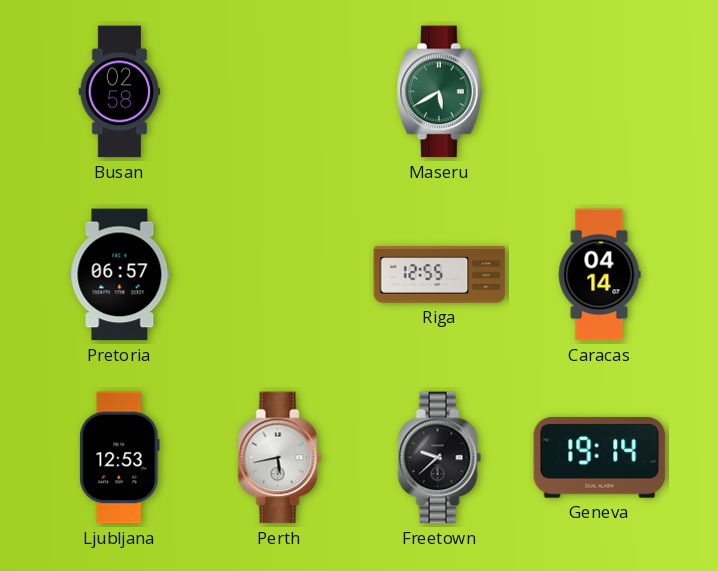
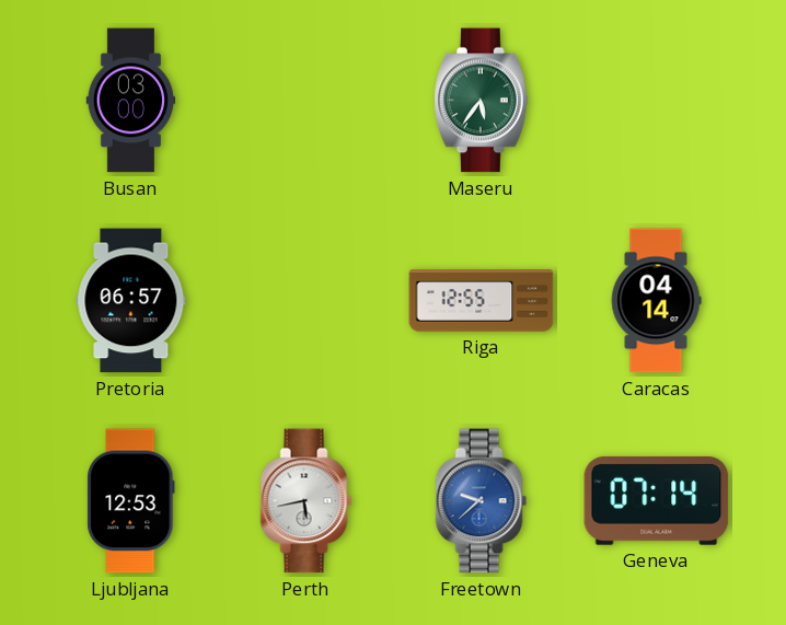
Busan: 02:58 -> 03:00
Maseru: 5:40 -> 5:36
Freetown dial: black -> blue
Geneva: 19:14 -> 07:14
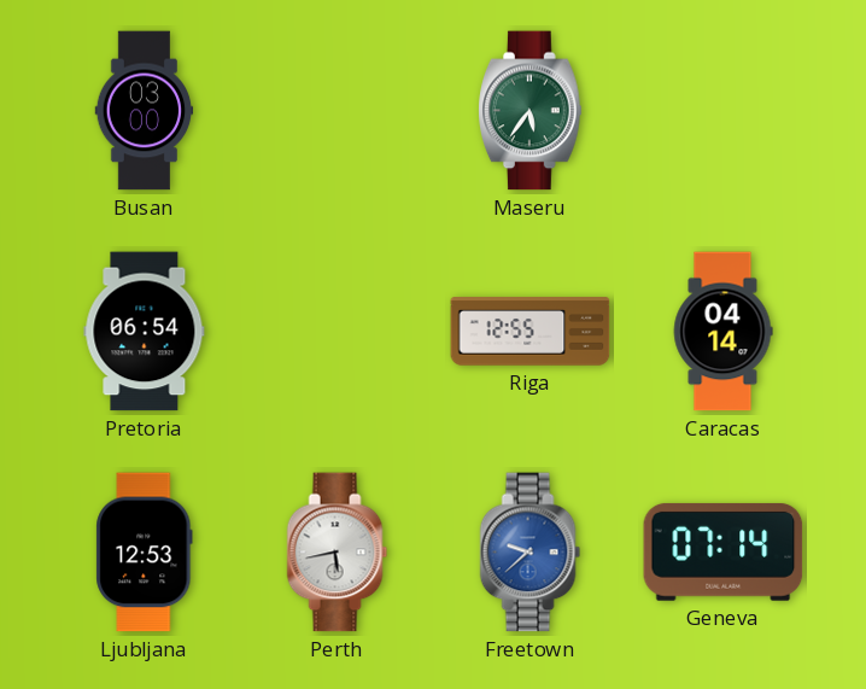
Pretoria: 06:57 -> 06:54
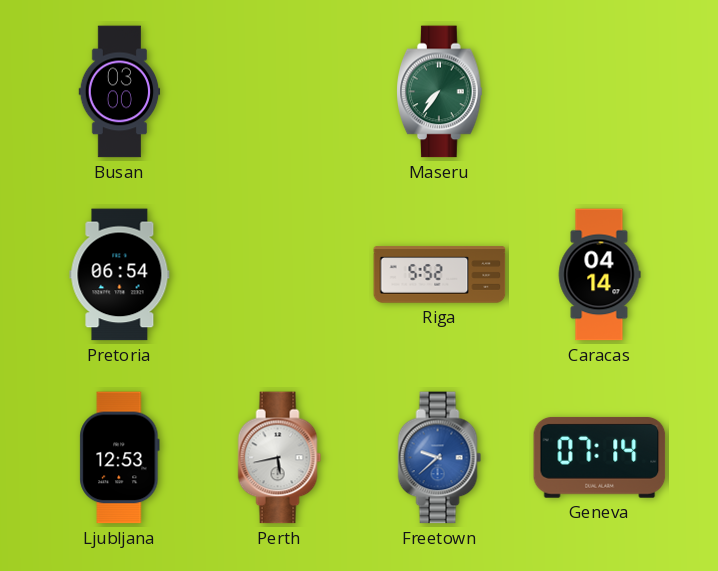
Maseru: 5:36 -> 7:36
Riga: 12:55 -> 5:52
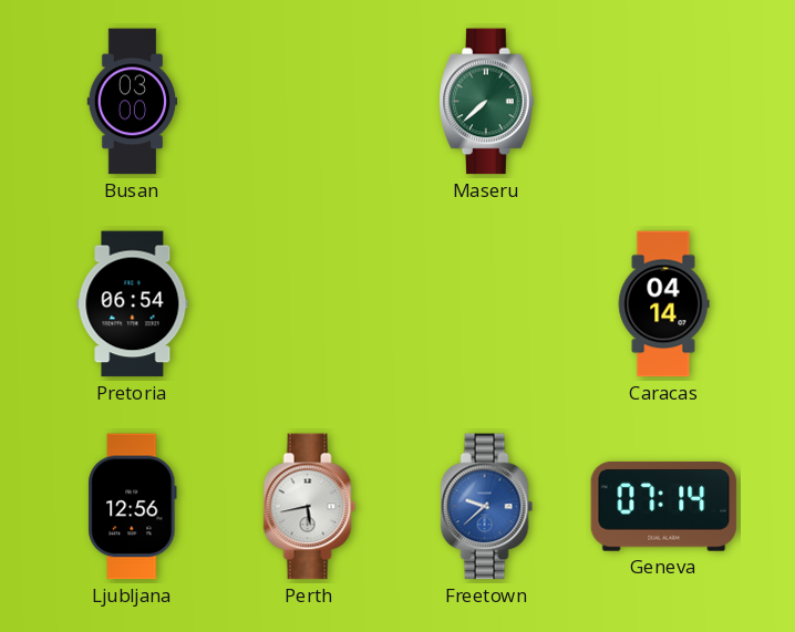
Maseru: 7:36 -> 7:38
Riga: 5:52 -> none
Ljubljana: 12:53 -> 12:56
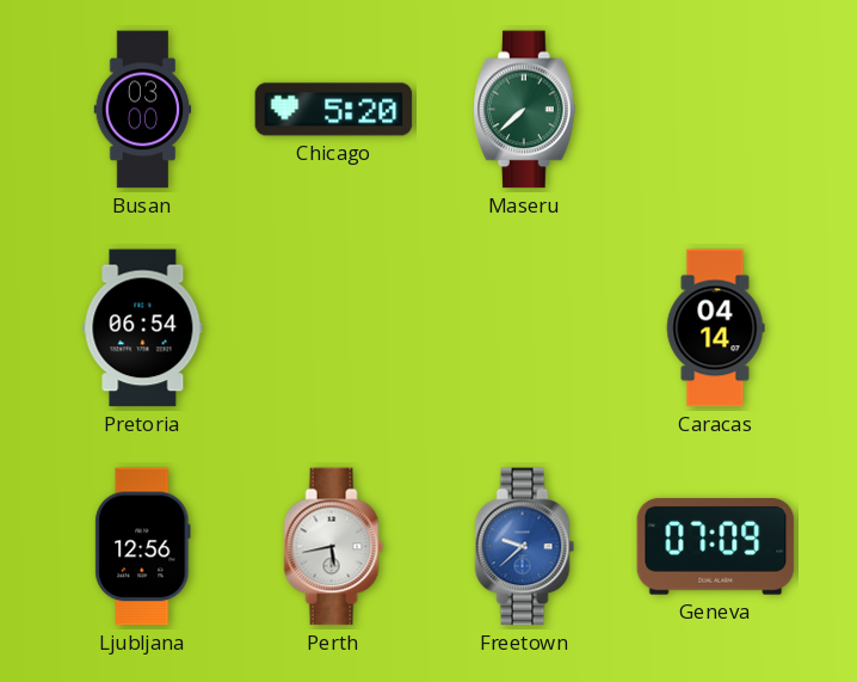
Chicago: none -> 5:20
Geneva: 07:14 -> 07:09
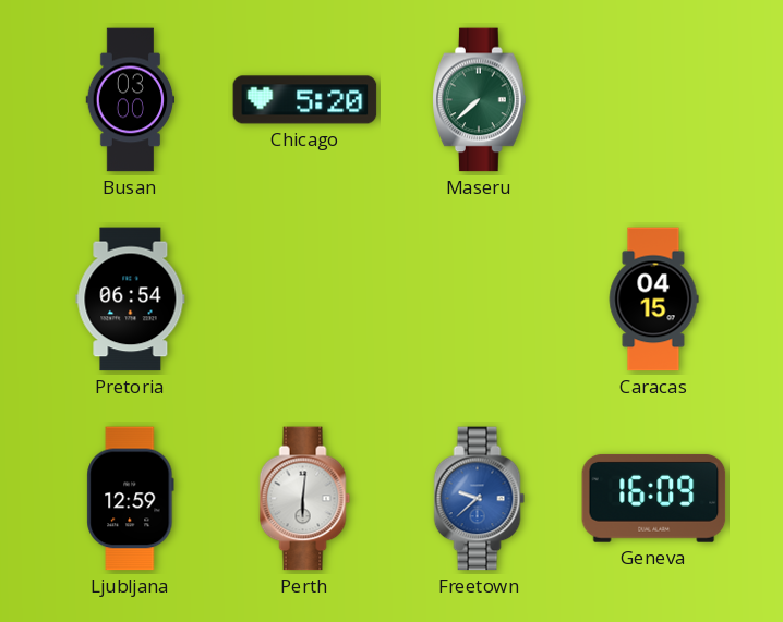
Caracas: 04:14 -> 04:15
Ljubljana: 12:56 -> 12:59
Perth: 5:43 -> 6:01
Geneva: 07:09 -> 16:09
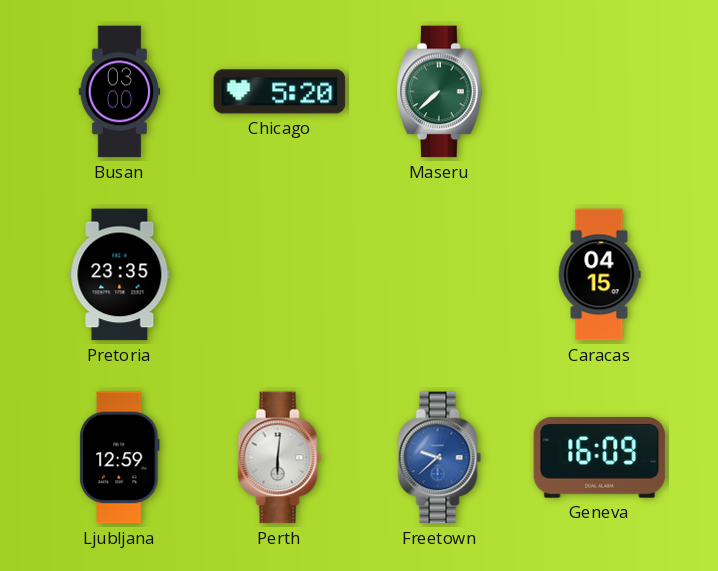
Pretoria: 06:54 -> 23:35
